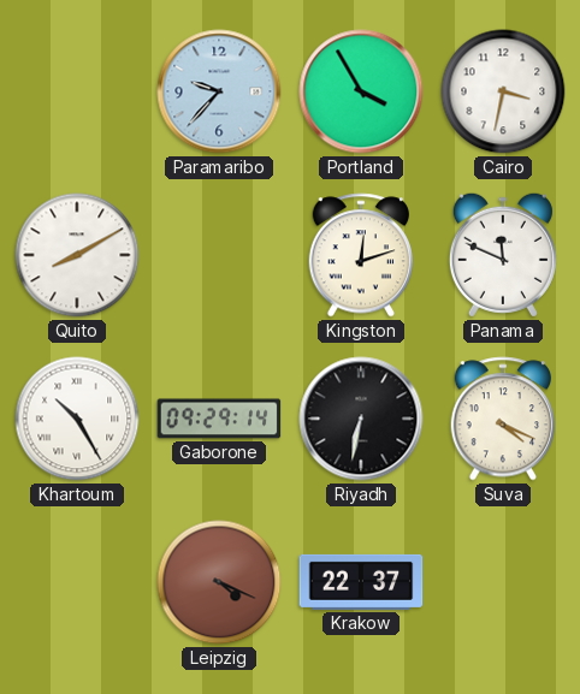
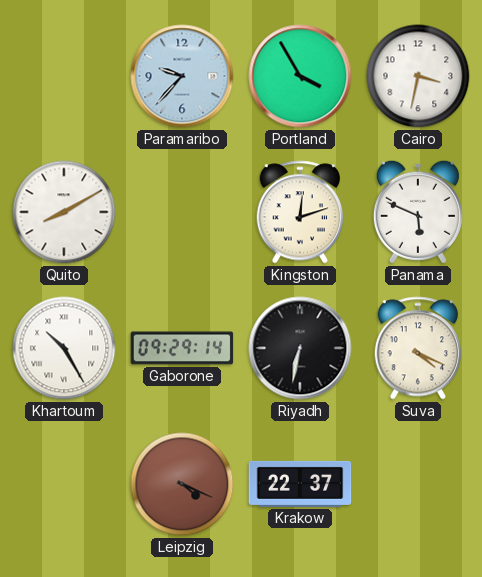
Panama: 11:49 -> 5:49
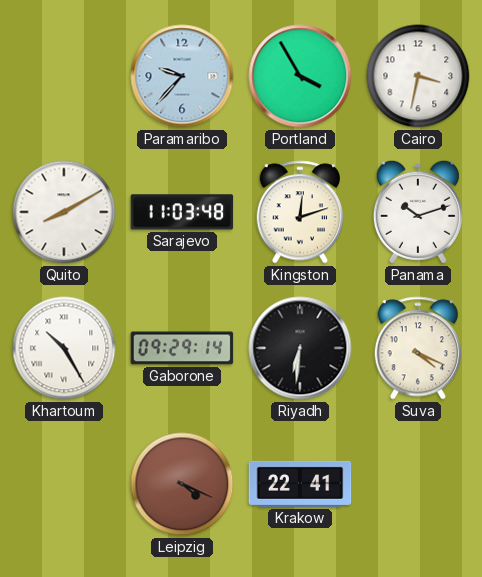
Sarajevo: none -> 11:03
Panama: 5:49 -> 10:12
Riyadh: 6:32 -> 6:31
Krakow: 22:37 -> 22:41
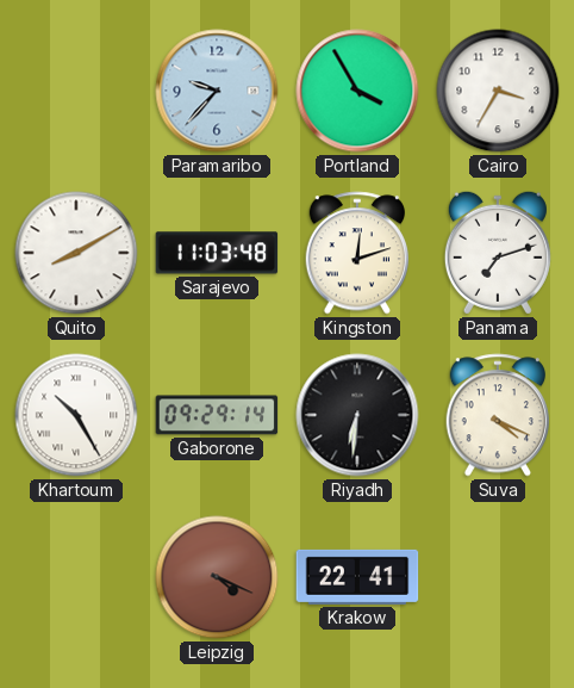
Cairo: 3:32 -> 3:35
Panama: 10:12 -> 7:12
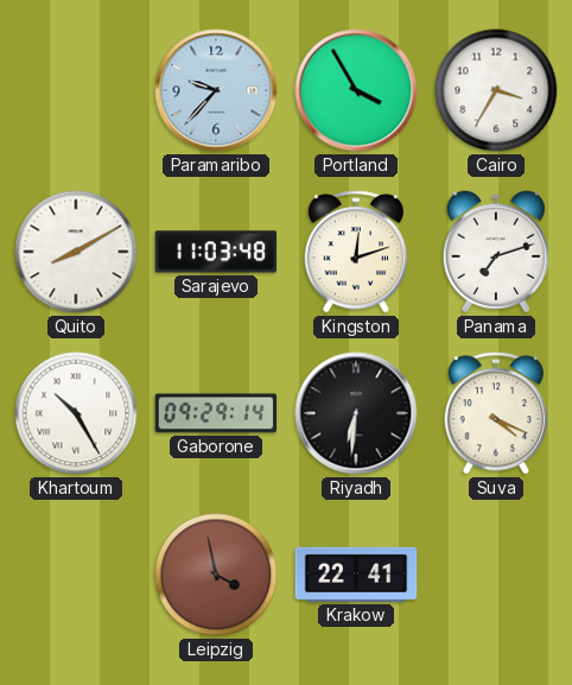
Leipzig: 4:19 -> 3:58
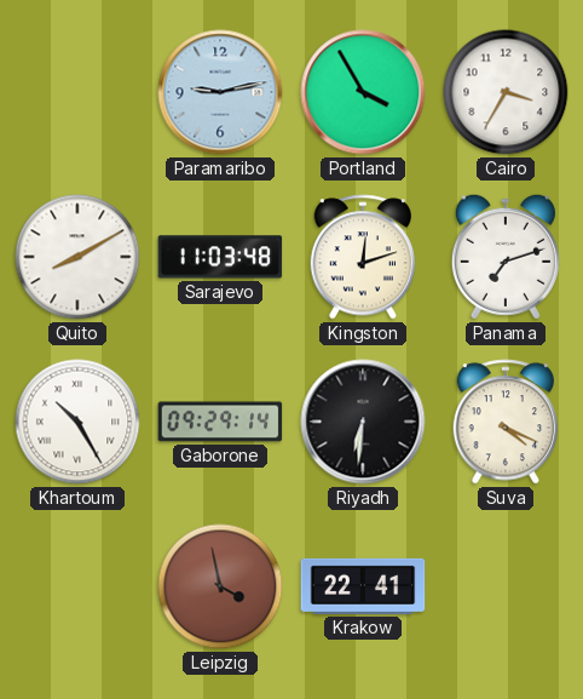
Paramaribo: 9:37 -> 9:13
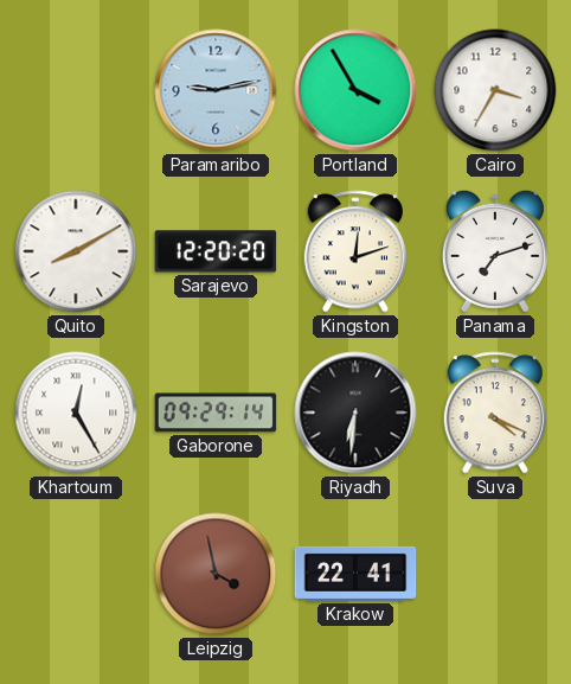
Sarajevo: 11:03 -> 12:20
Khartoum: 10:25 -> 12:25
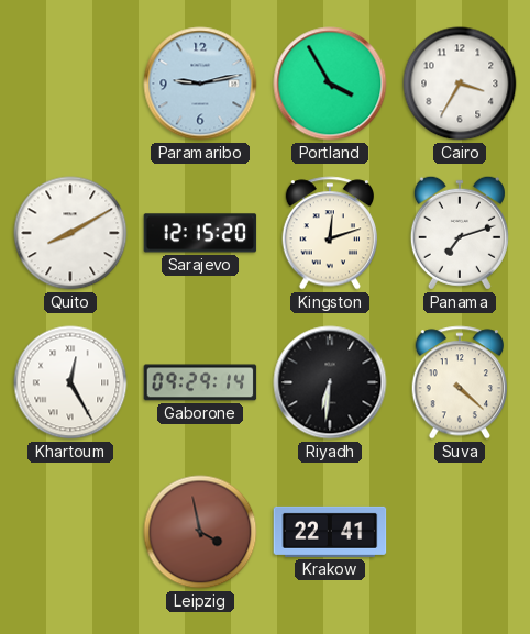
Sarajevo: 12:20 -> 12:15
Suva: 4:19 -> 4:22
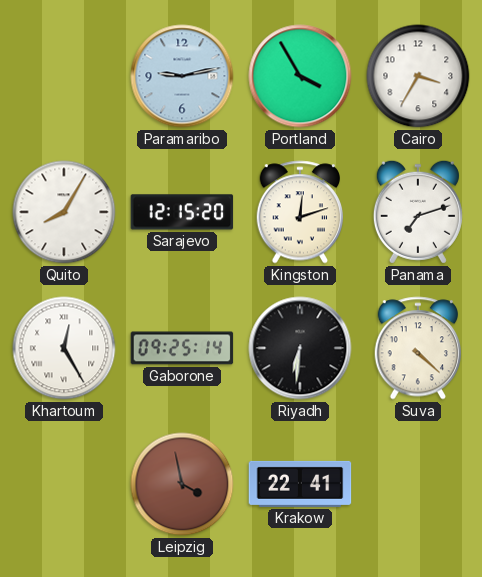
Quito: 8:10 -> 8:05
Gaborone: 09:29 -> 09:25
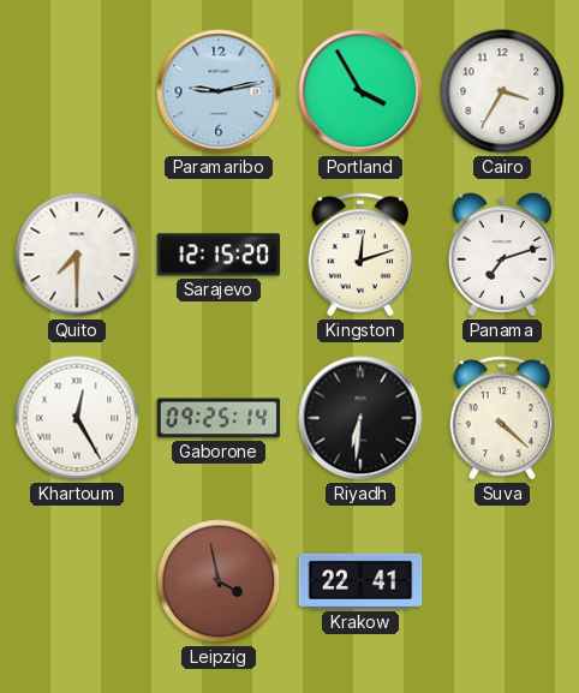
Quito: 8:05 -> 7:30
